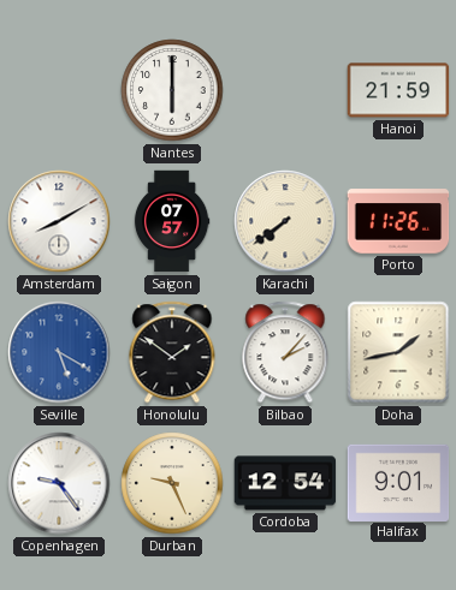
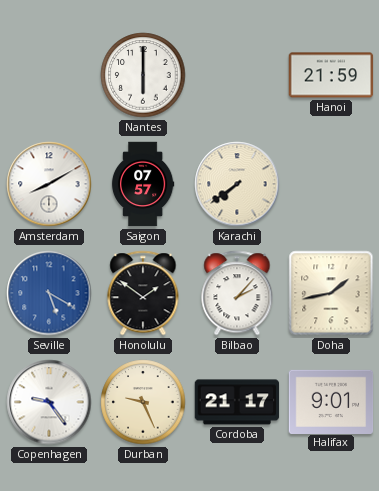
Porto: 11:26 -> none
Cordoba: 12:54 -> 21:17
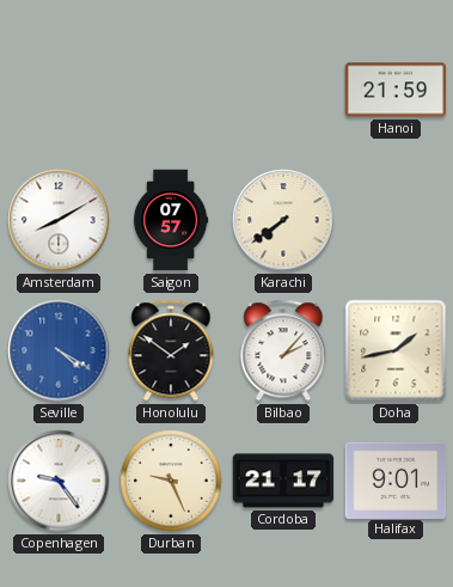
Nantes: 6:00 -> none
Seville: 5:20 -> 4:20
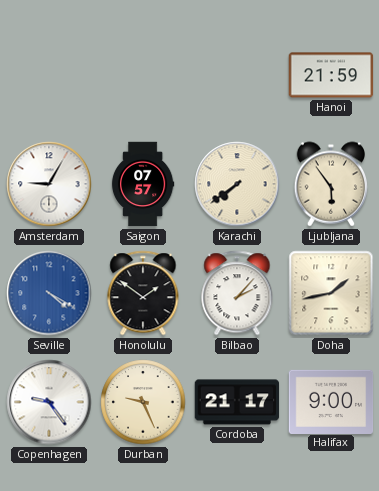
Amsterdam: 8:10 -> 9:05
Ljubljana: none -> 5:54
Halifax: 9:01 -> 9:00
